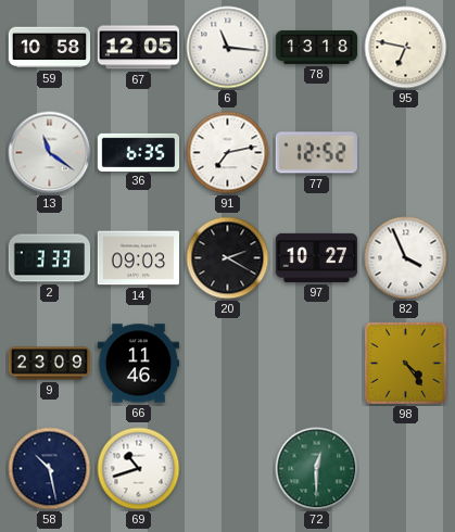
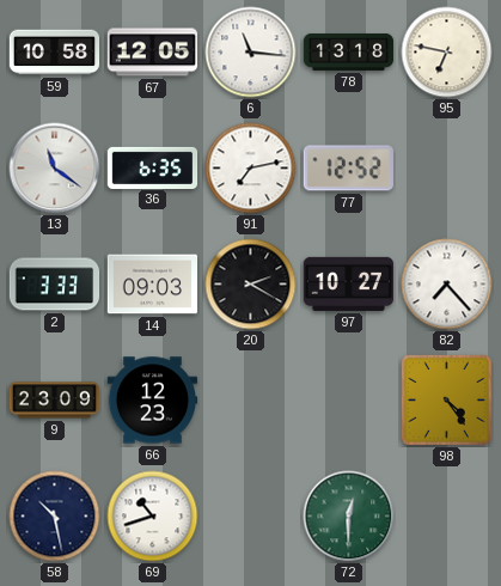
82: 3:56 -> 7:23
66: 11:46 -> 12:23
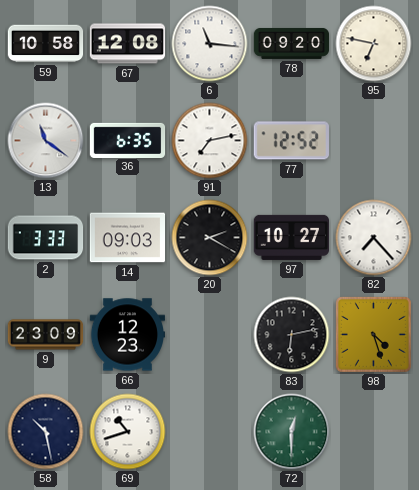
67: 12:05 -> 12:08
78: 13:18 -> 09:20
83: none -> 6:13
98: 4:24 -> 4:27
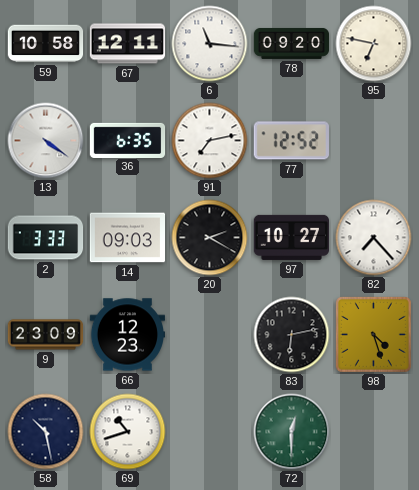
67: 12:08 -> 12:11
13: 11:21 -> 4:21
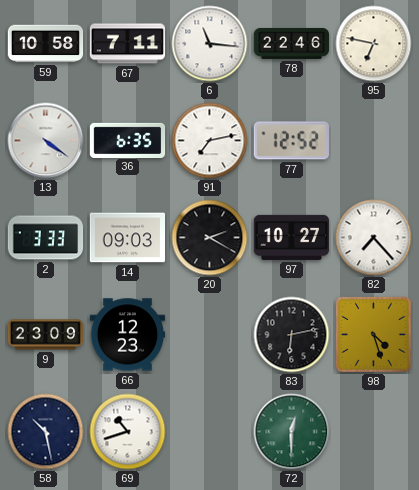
67: 12:11 -> 7:11
78: 09:20 -> 22:46
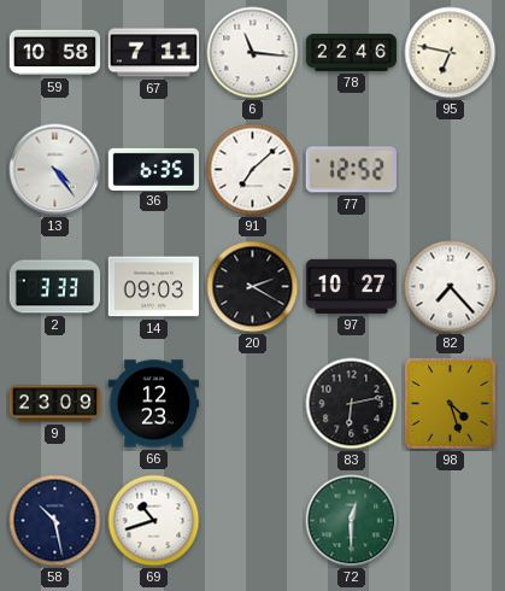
13: 4:21 -> 4:24
91: 7:13 -> 7:08
